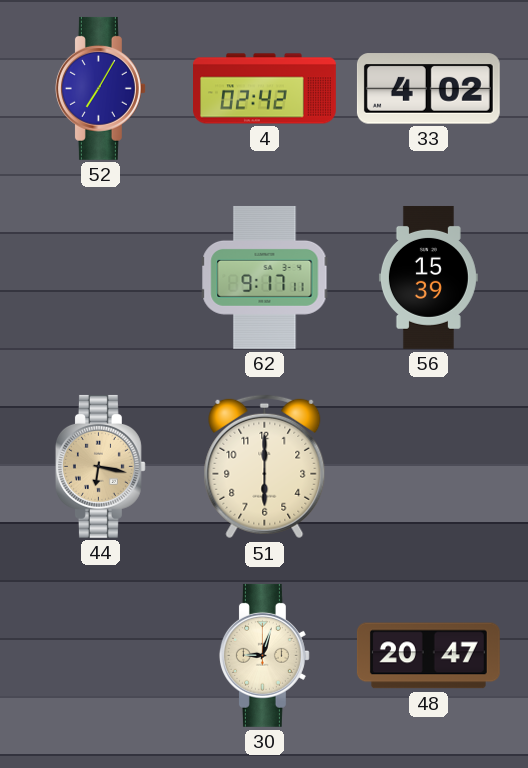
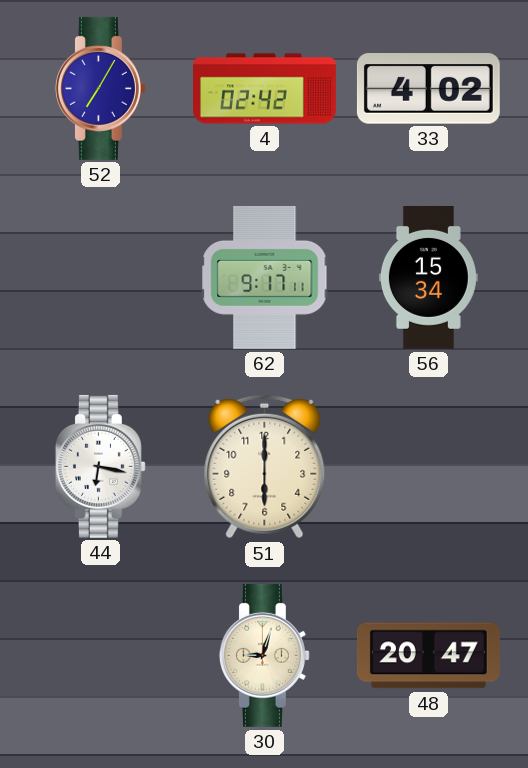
56: 15:39 -> 15:34
44 dial: champagne -> white
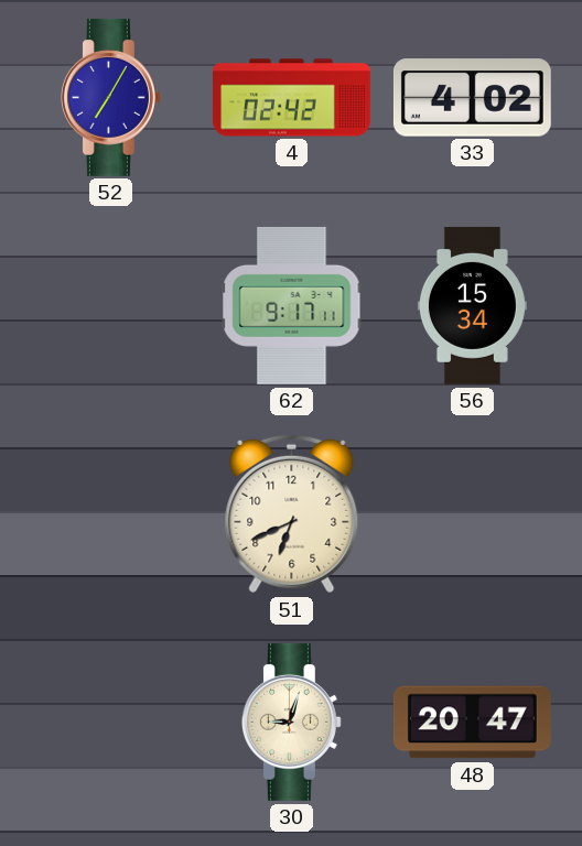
44: 6:17 -> none
51: 6:00 -> 6:41
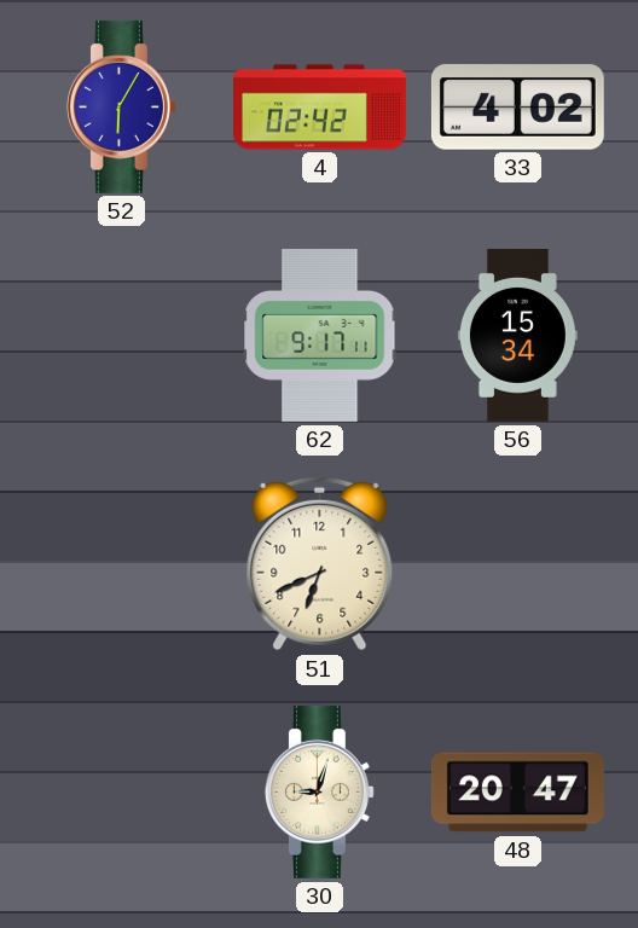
52: 7:05 -> 6:05
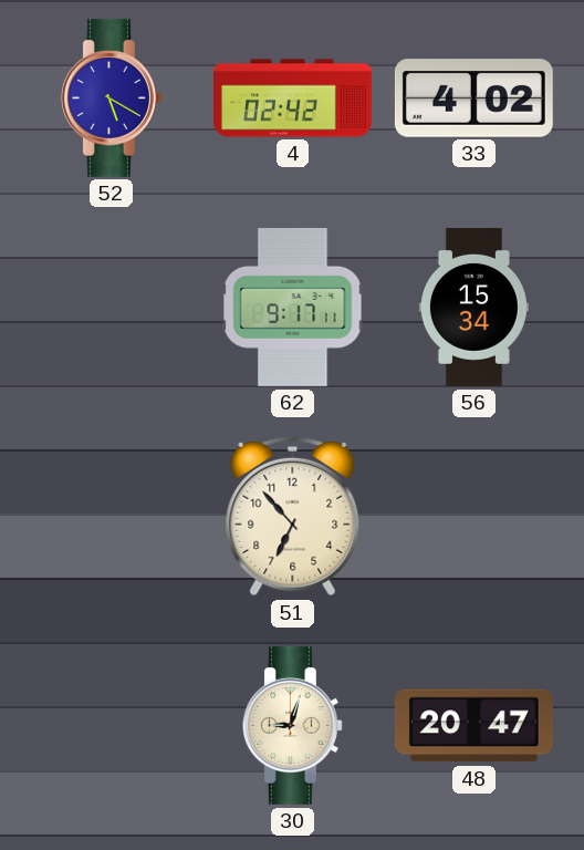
52: 6:05 -> 5:20
51: 6:41 -> 6:53
